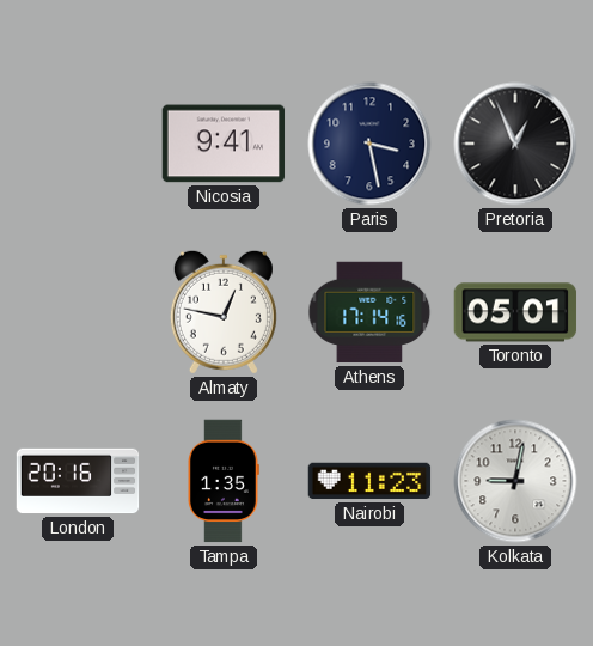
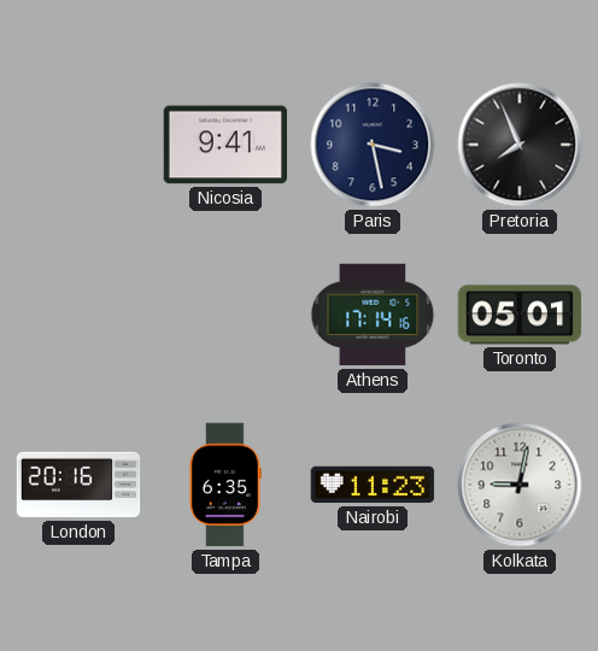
Pretoria: 12:56 -> 7:56
Almaty: 12:47 -> none
Tampa: 1:35 -> 6:35
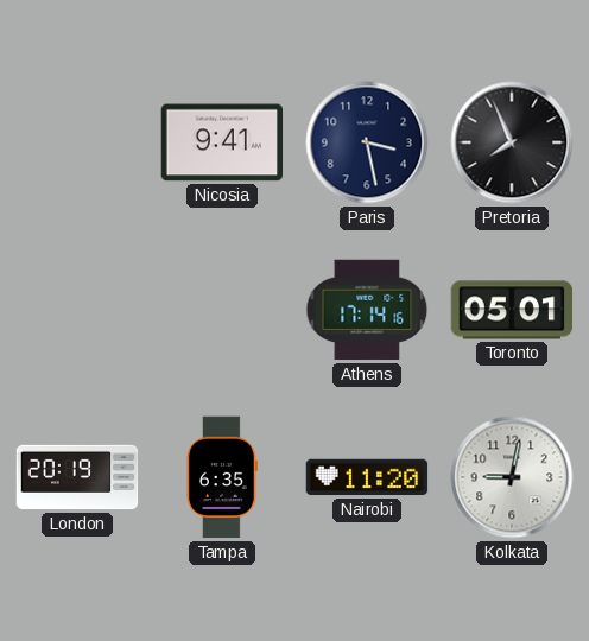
London: 20:16 -> 20:19
Nairobi: 11:23 -> 11:20
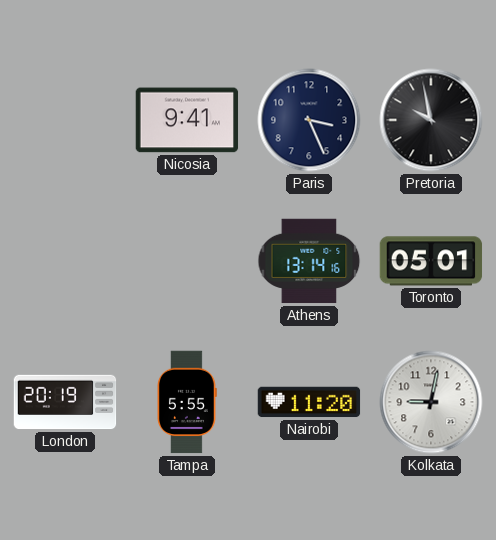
Paris: 3:28 -> 3:26
Pretoria: 7:56 -> 9:58
Athens: 17:14 -> 13:14
Tampa: 6:35 -> 5:55
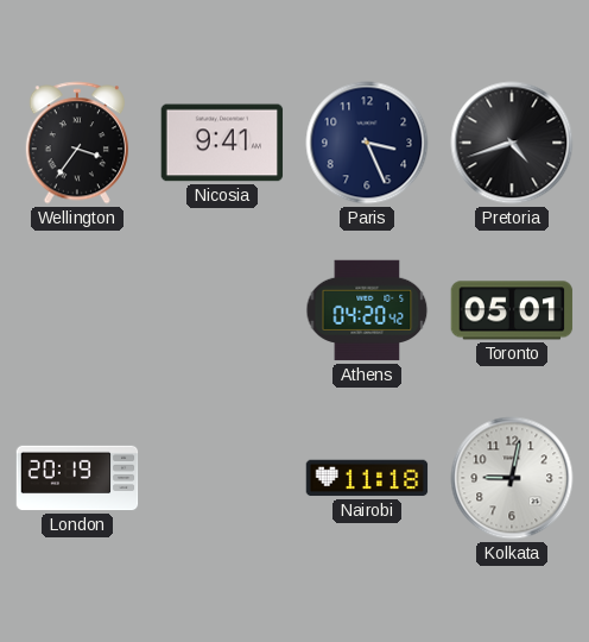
Wellington: none -> 3:36
Pretoria: 9:58 -> 4:42
Athens: 13:14 -> 04:20
Tampa: 5:55 -> none
Nairobi: 11:20 -> 11:18
